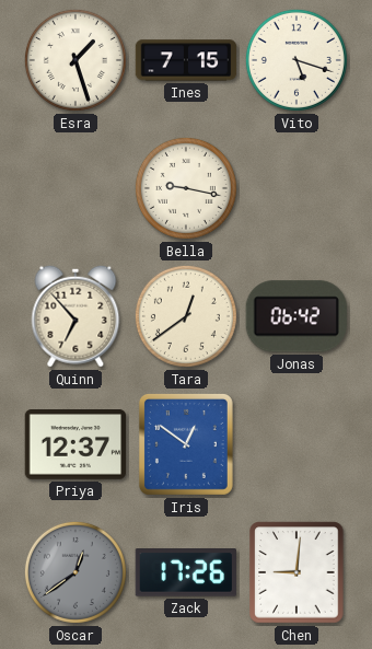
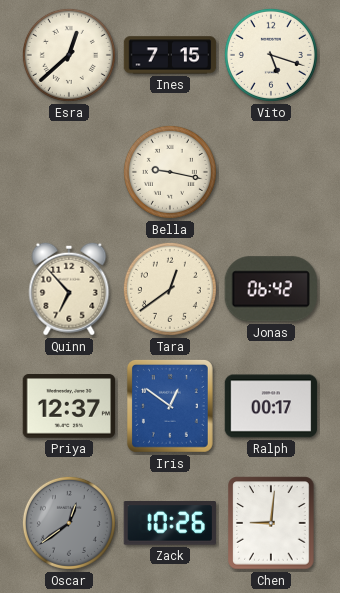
Esra: 1:27 -> 12:38
Ralph: none -> 00:17
Zack: 17:26 -> 10:26
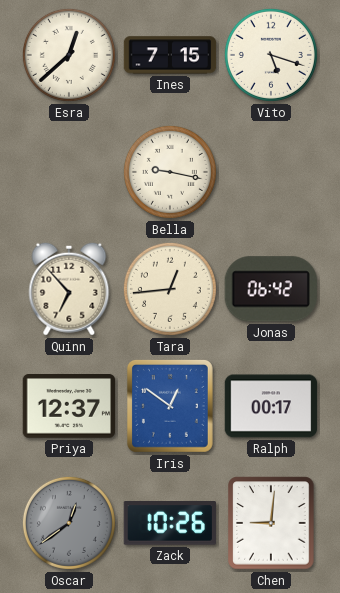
Tara: 12:39 -> 12:44
